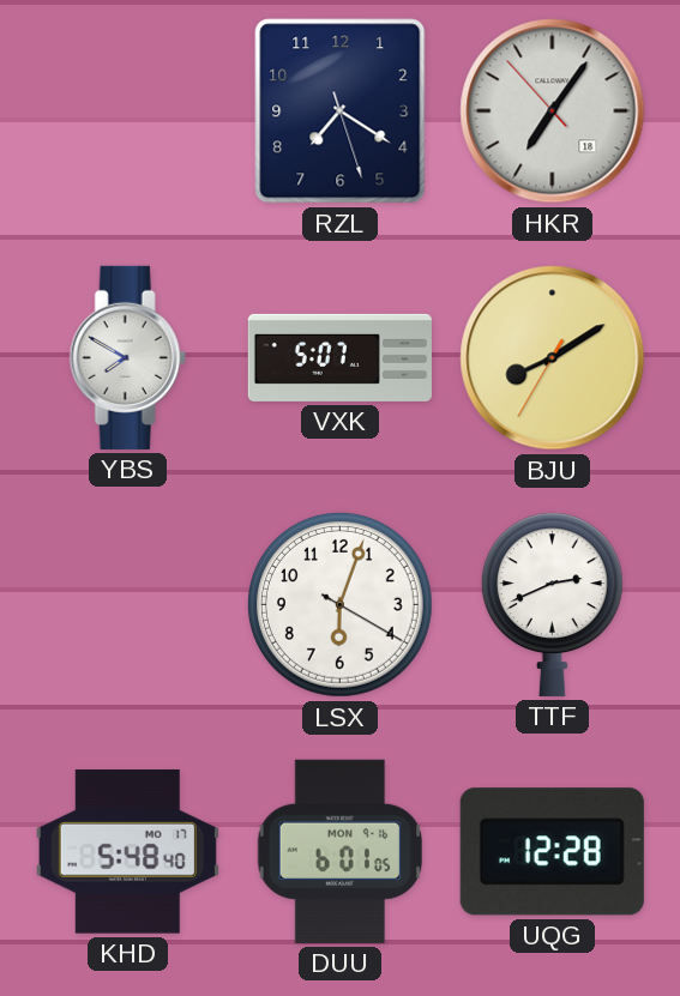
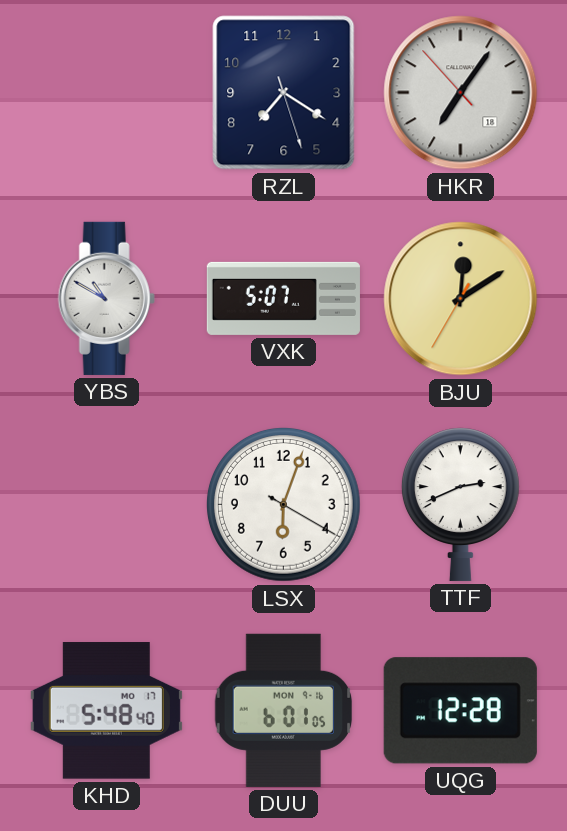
YBS: 7:50 -> 10:50
BJU: 8:09 -> 12:09
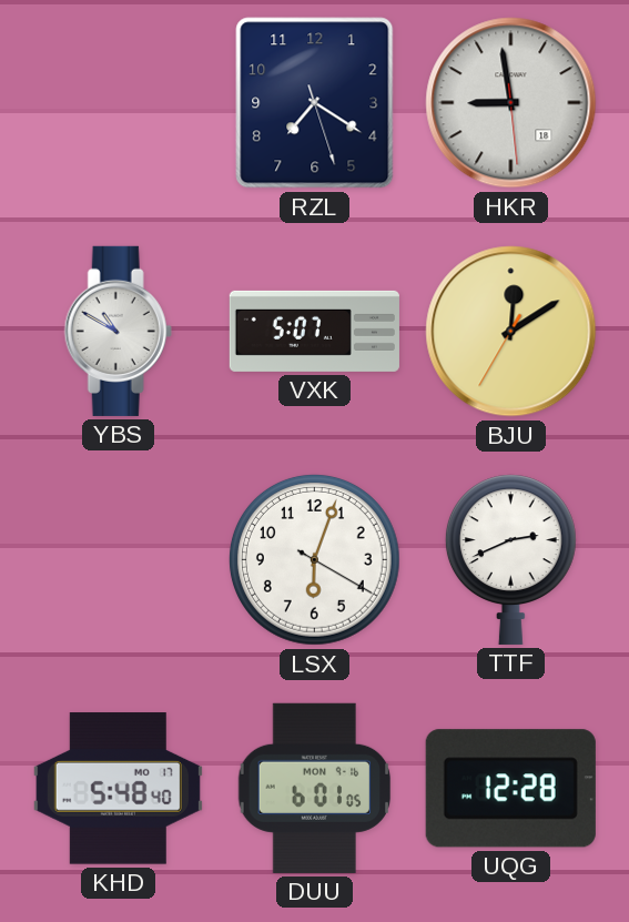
HKR: 7:05 -> 8:58
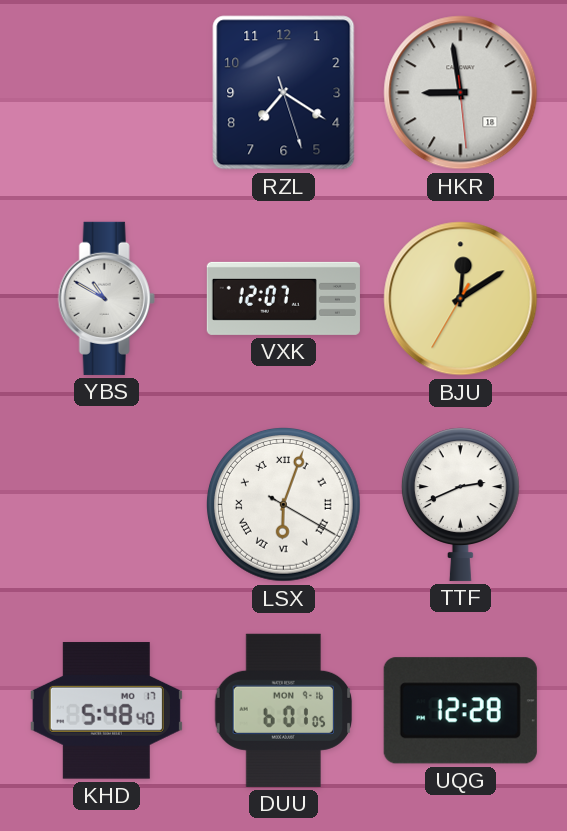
VXK: 5:07 -> 12:07
LSX numerals: Arabic -> Roman
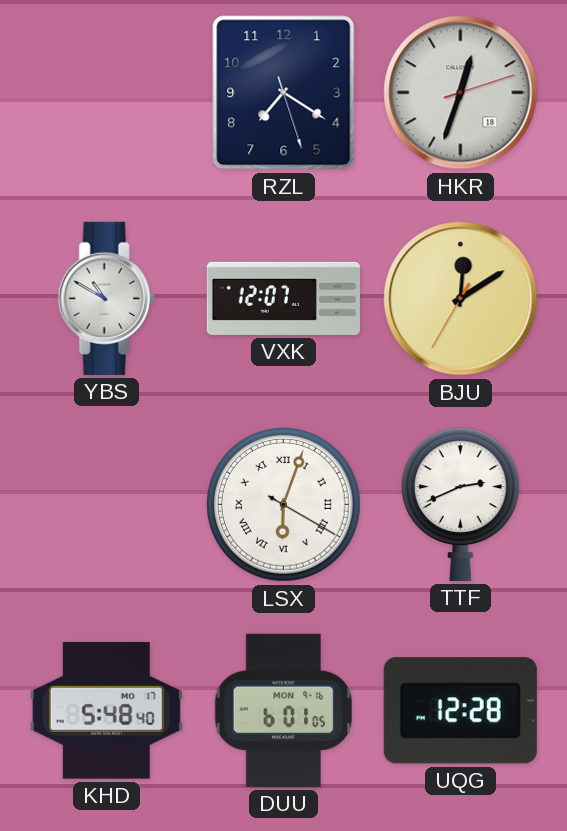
HKR: 8:58 -> 12:33
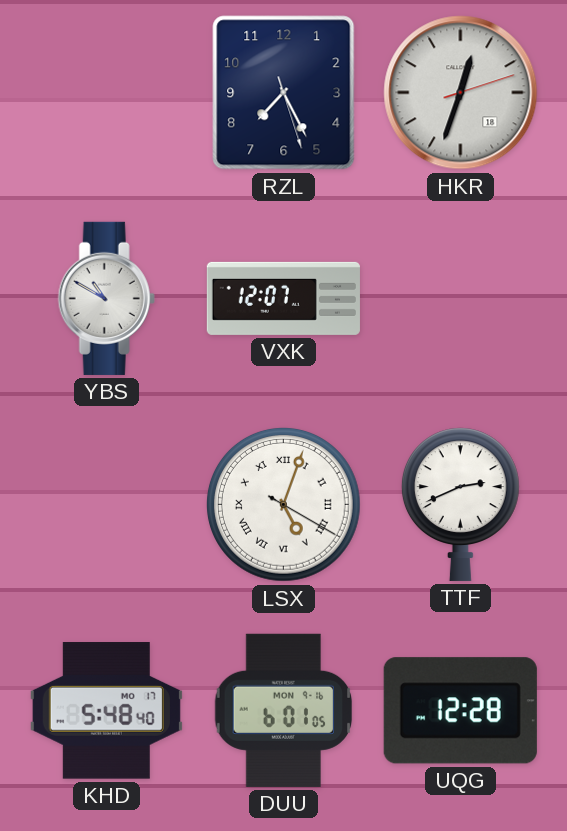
RZL: 7:20 -> 7:25
BJU: 12:09 -> none
LSX: 6:03 -> 5:03
